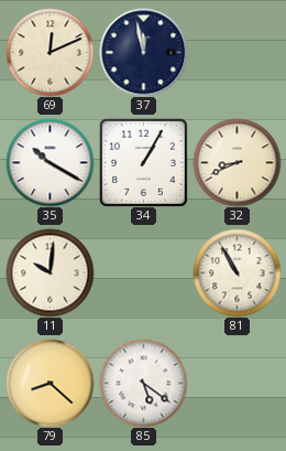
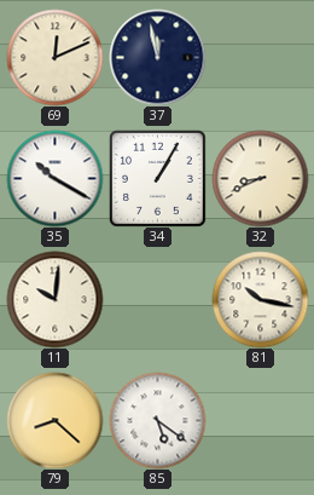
81: 10:55 -> 10:17
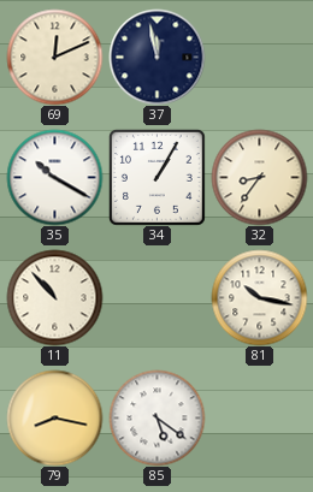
32: 8:41 -> 8:36
11: 10:01 -> 10:53
79: 8:22 -> 8:17
